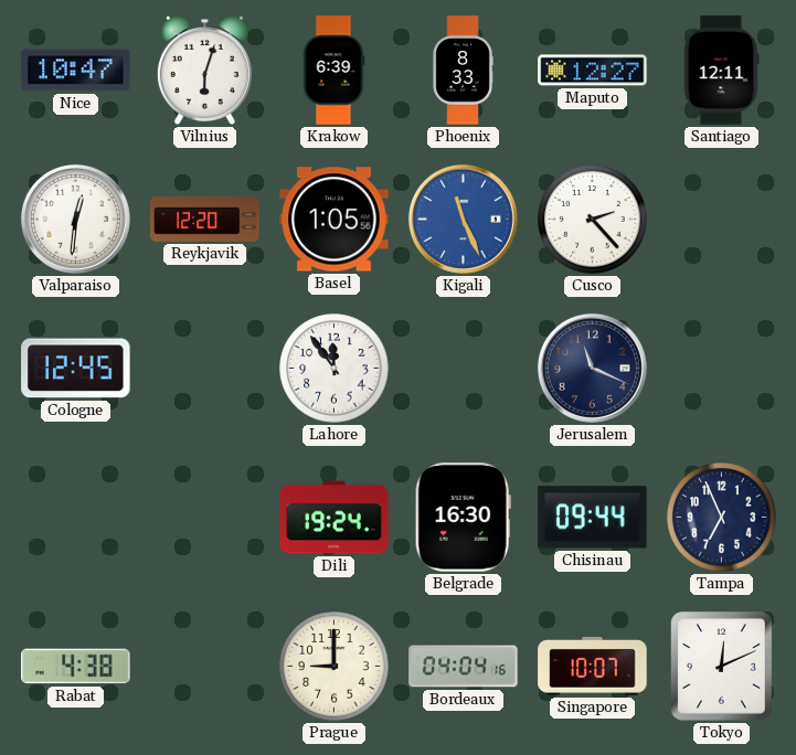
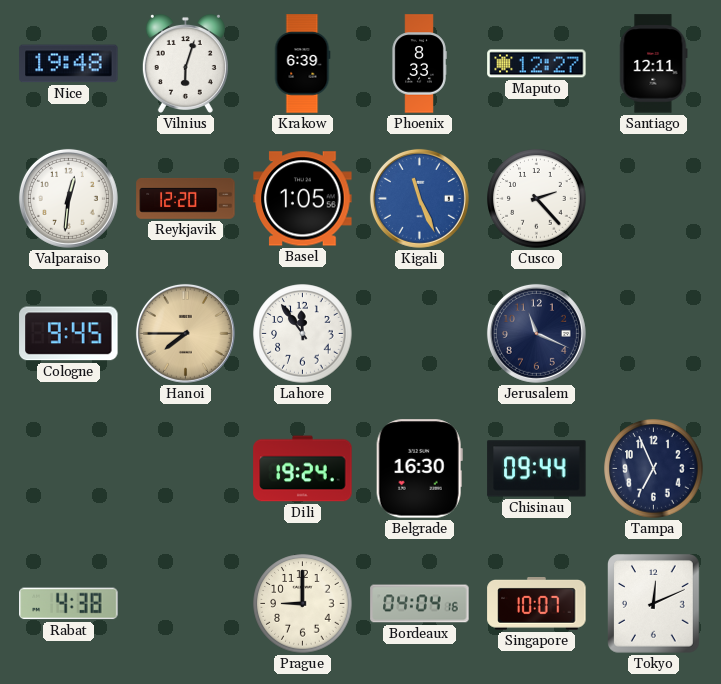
Nice: 10:47 -> 19:48
Cologne: 12:45 -> 9:45
Hanoi: none -> 7:45
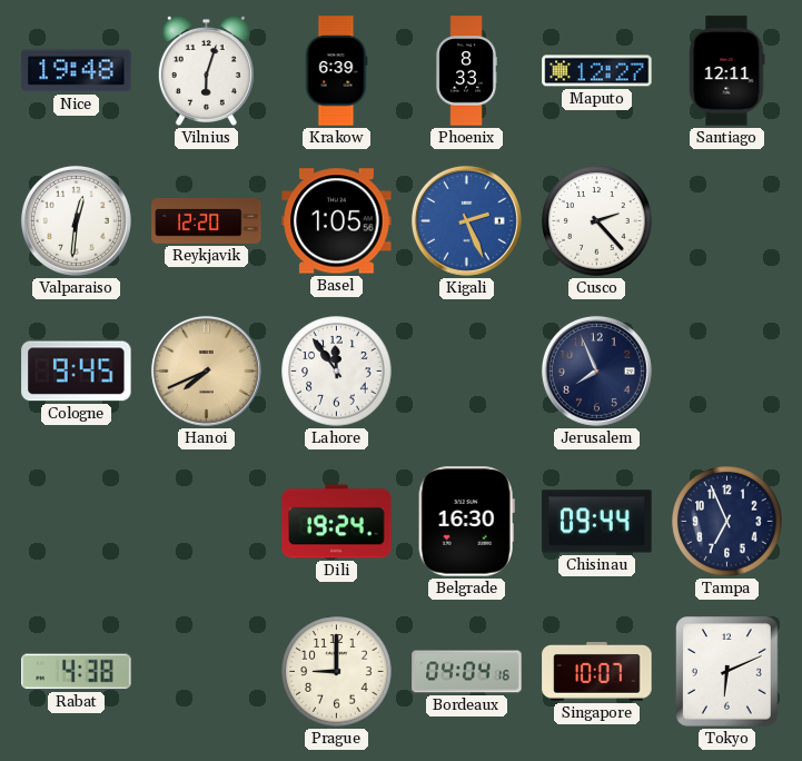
Kigali: 11:26 -> 2:26
Hanoi: 7:45 -> 7:41
Jerusalem: 11:19 -> 7:56
Tokyo: 12:11 -> 6:11
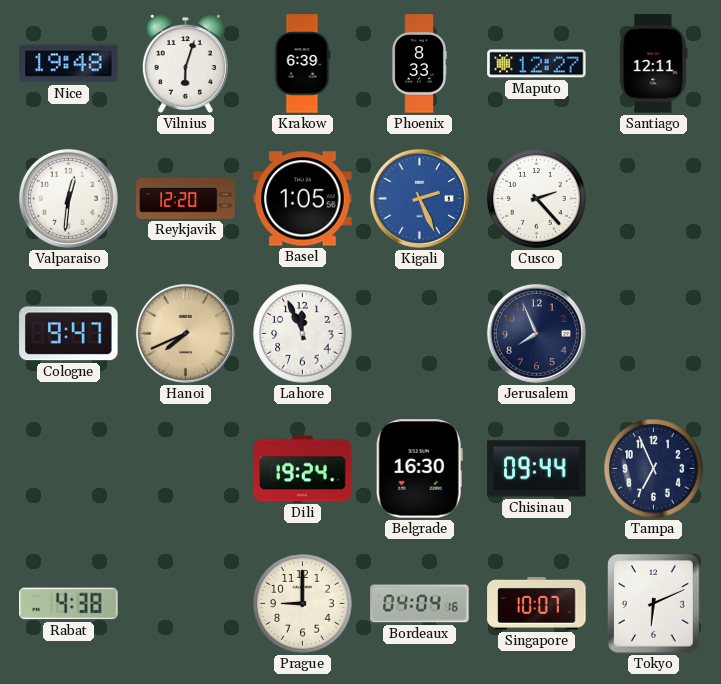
Cologne: 9:45 -> 9:47
Lahore: 11:54 -> 11:56
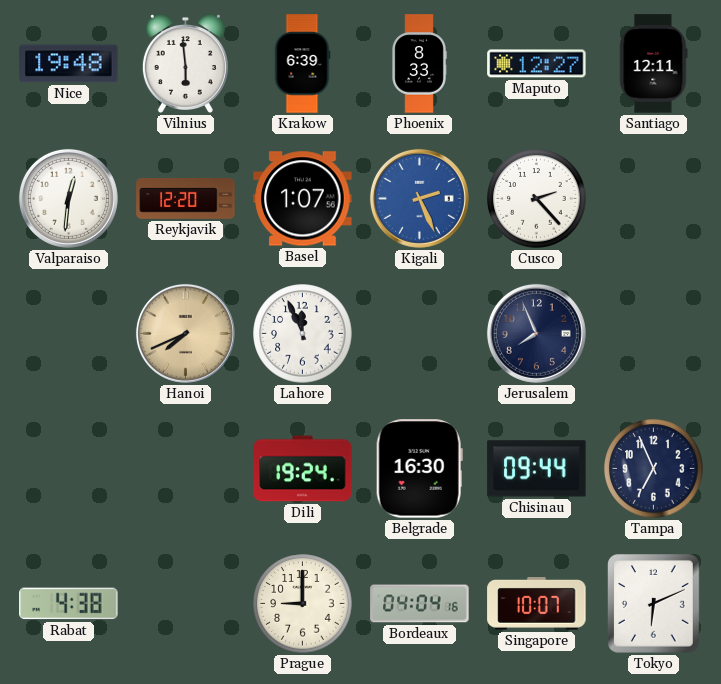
Vilnius: 6:03 -> 5:59
Basel: 1:05 -> 1:07
Cologne: 9:47 -> none
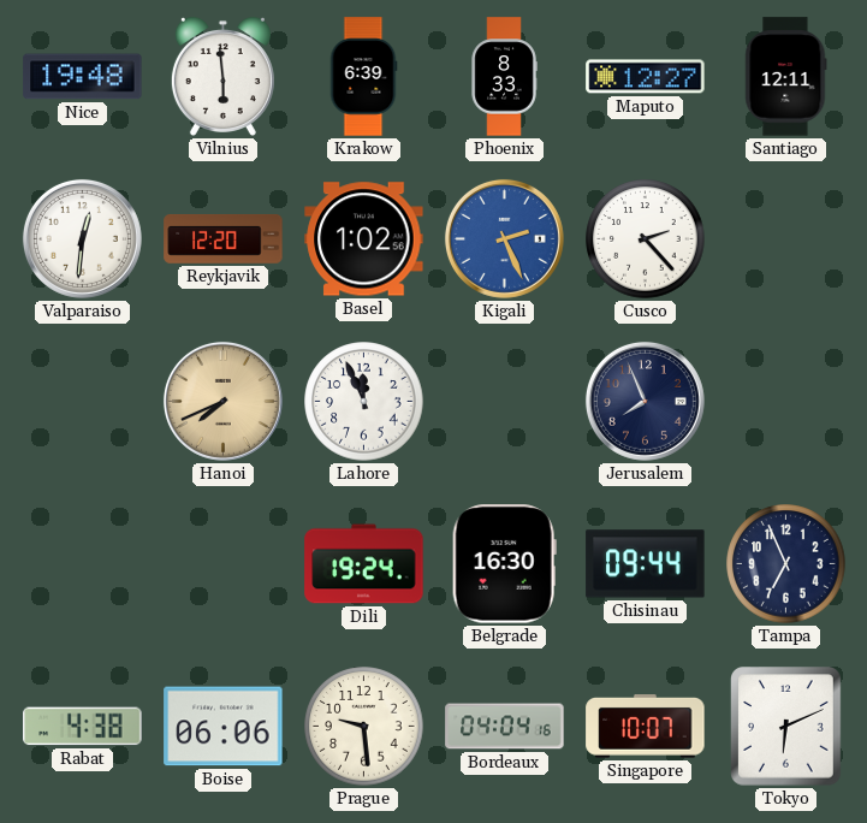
Basel: 1:07 -> 1:02
Boise: none -> 06:06
Prague: 9:00 -> 9:29
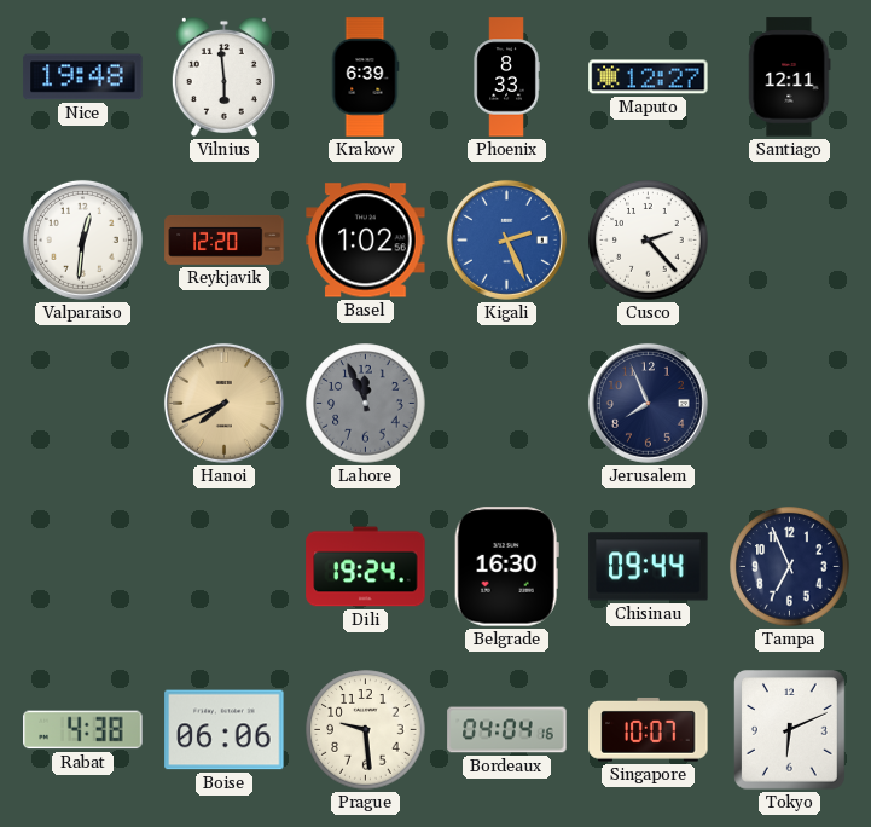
Lahore dial: white -> grey
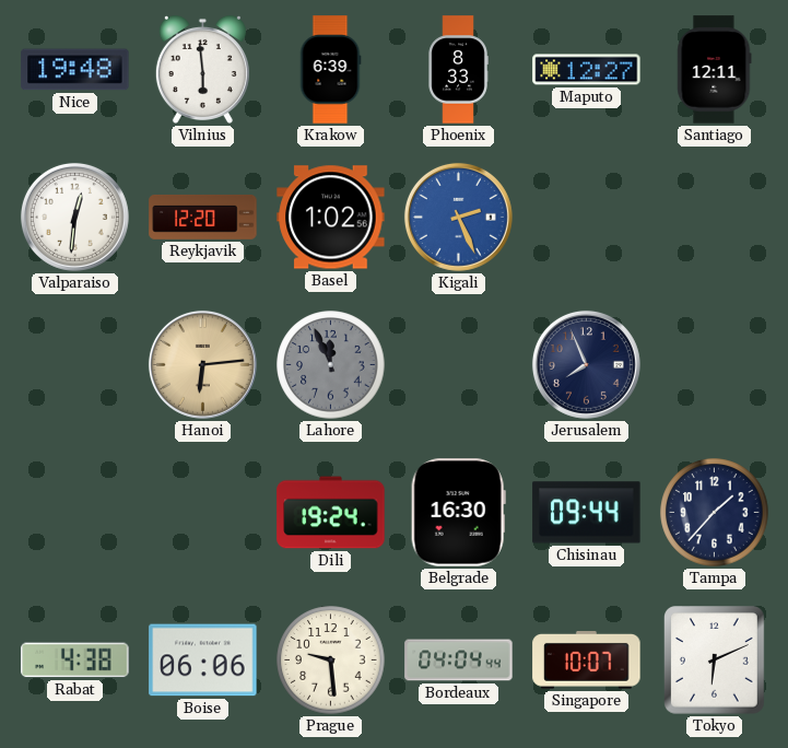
Cusco: 2:23 -> none
Hanoi: 7:41 -> 6:14
Tampa: 6:56 -> 1:37
Bordeaux: 04:04:16 -> 04:04:44
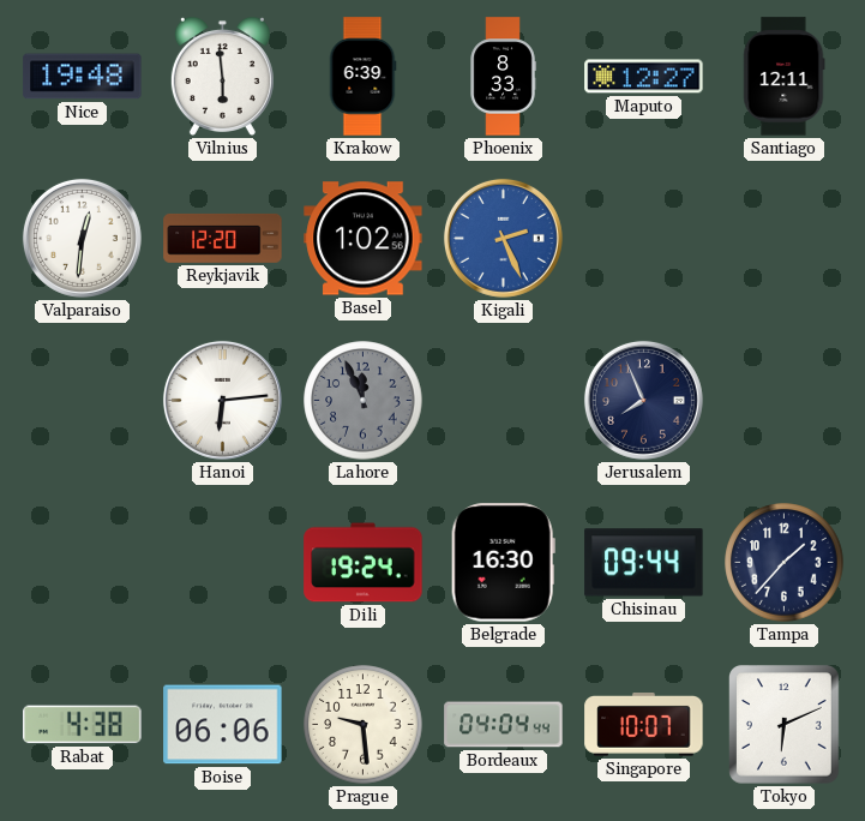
Hanoi dial: champagne -> white
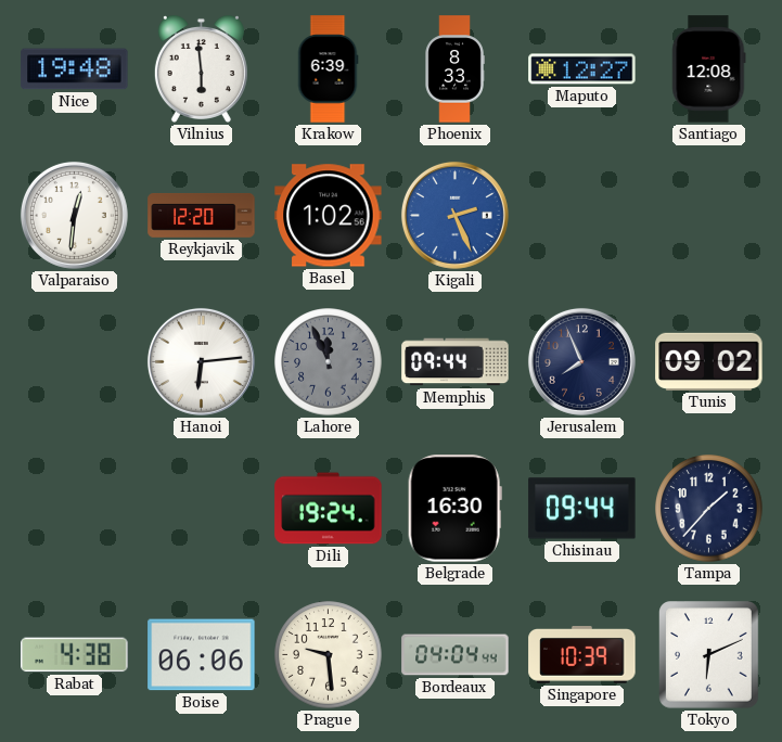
Santiago: 12:11 -> 12:08
Memphis: none -> 09:44
Tunis: none -> 09:02
Singapore: 10:07 -> 10:39
